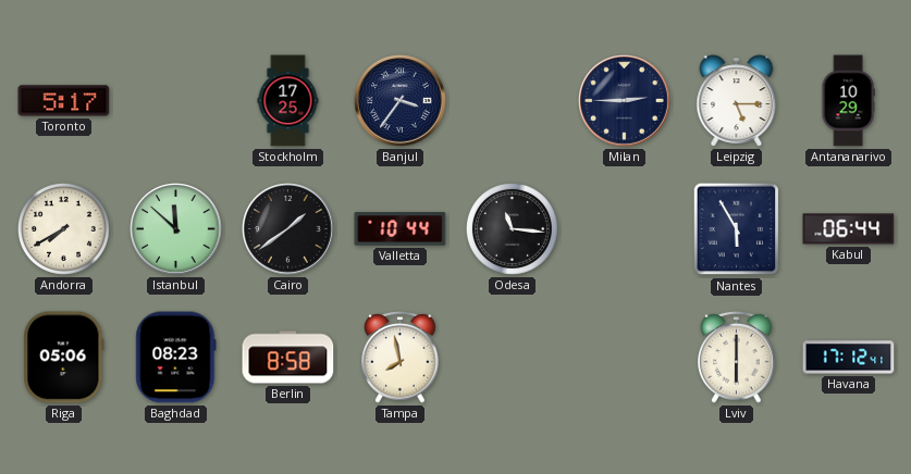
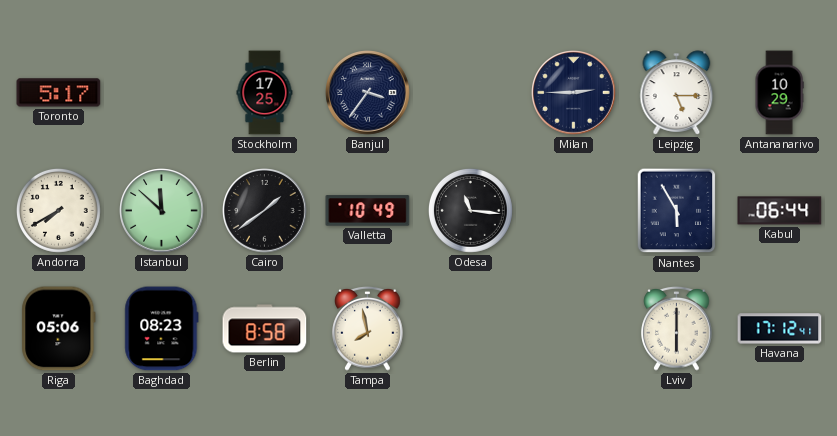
Valletta: 10:44 -> 10:49
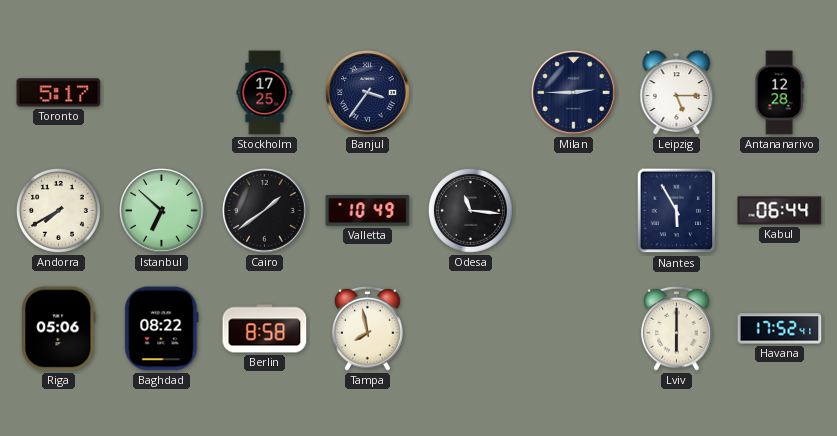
Antananarivo: 10:29 -> 12:28
Istanbul: 11:52 -> 6:52
Baghdad: 08:23 -> 08:22
Havana: 17:12 -> 17:52
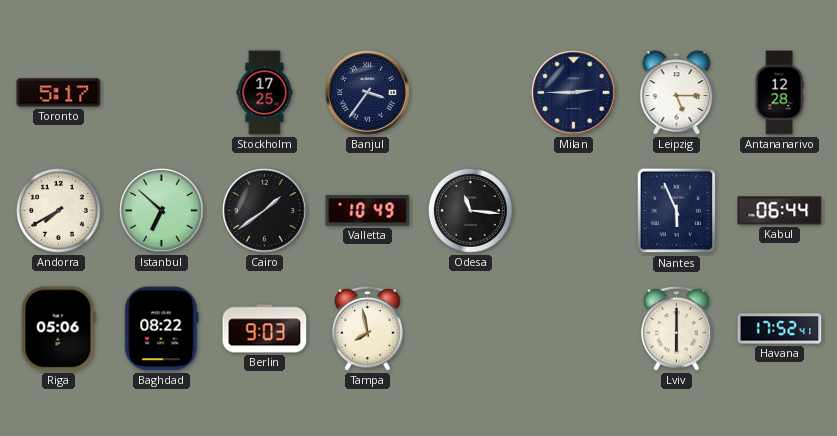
Nantes: 5:55 -> 5:56
Berlin: 8:58 -> 9:03
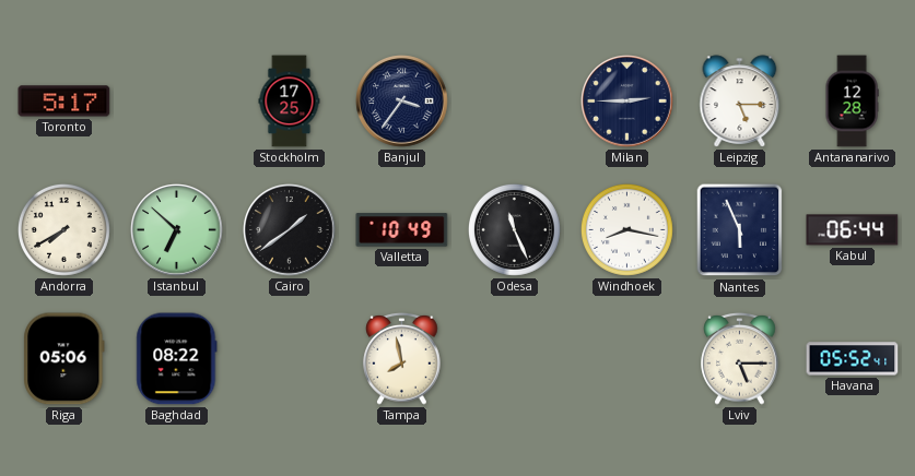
Odesa: 11:16 -> 11:26
Windhoek: none -> 8:17
Berlin: 9:03 -> none
Lviv: 6:00 -> 5:15
Havana: 17:52 -> 05:52
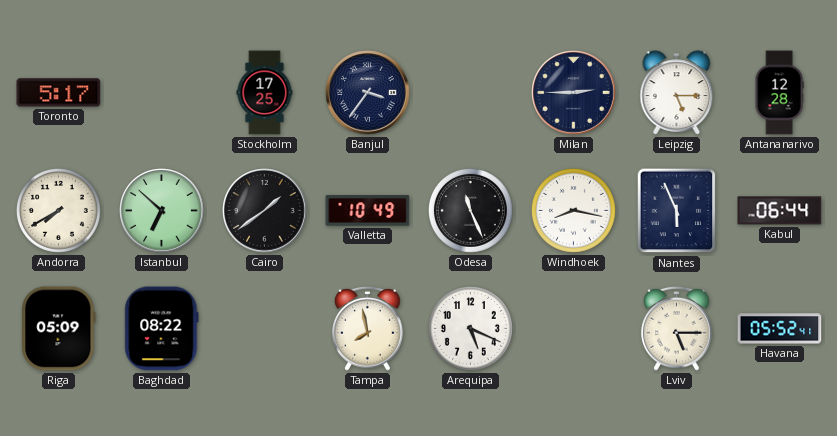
Riga: 05:06 -> 05:09
Arequipa: none -> 5:19
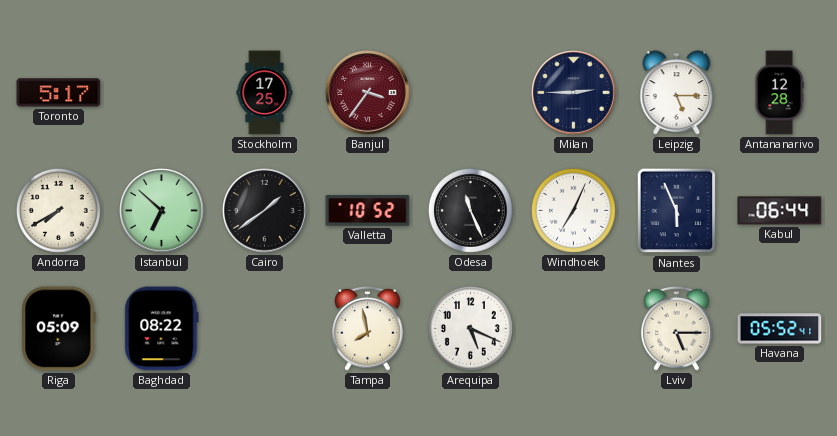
Banjul dial: navy -> burgundy
Valletta: 10:49 -> 10:52
Windhoek: 8:17 -> 7:04
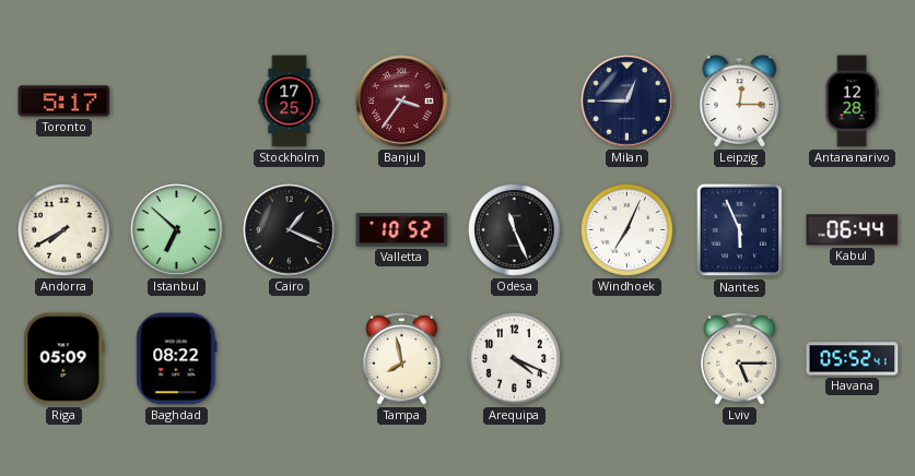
Milan: 2:45 -> 12:45
Leipzig: 5:15 -> 12:15
Cairo: 1:39 -> 1:19
Arequipa: 5:19 -> 4:19
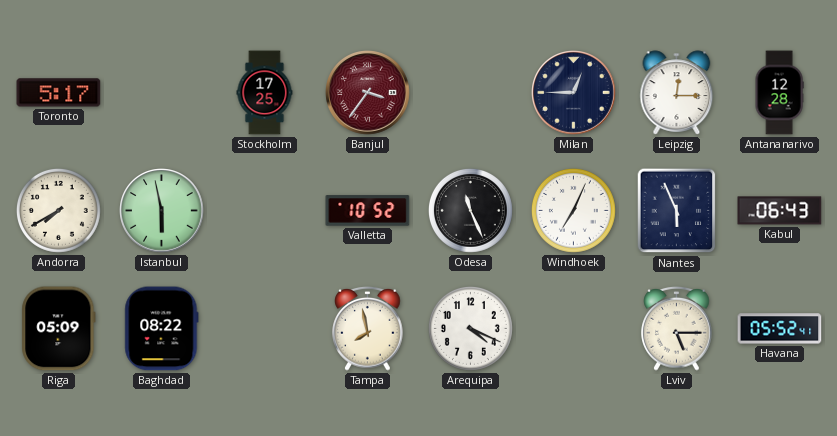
Istanbul: 6:52 -> 5:58
Cairo: 1:19 -> none
Kabul: 06:44 -> 06:43
